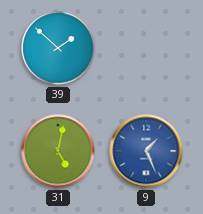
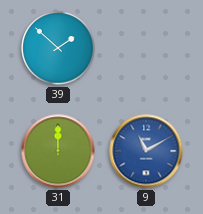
31: 5:02 -> 12:00
9: 1:26 -> 11:10
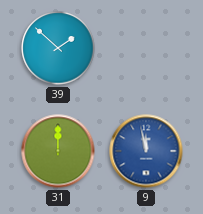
9: 11:10 -> 11:58
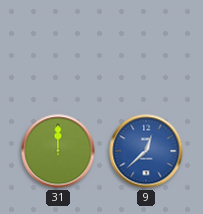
39: 1:52 -> none
9: 11:58 -> 12:38
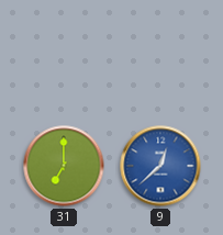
31: 12:00 -> 7:00
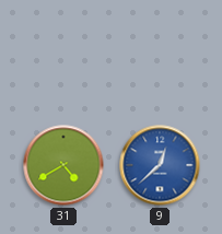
31: 7:00 -> 4:40
